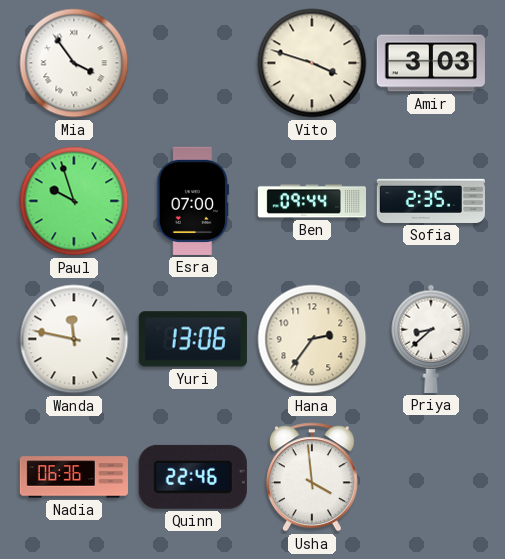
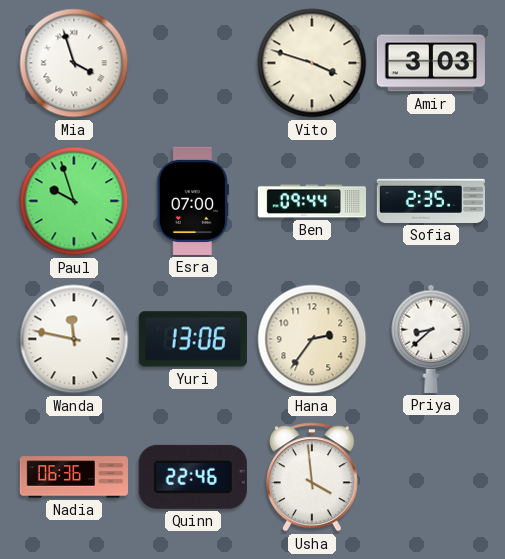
Mia: 3:54 -> 3:57
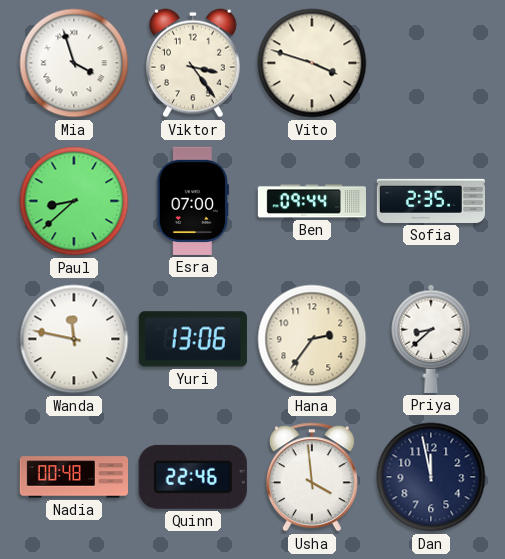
Viktor: none -> 3:24
Amir: 3:03 -> none
Paul: 9:57 -> 8:38
Nadia: 06:36 -> 00:48
Dan: none -> 11:58
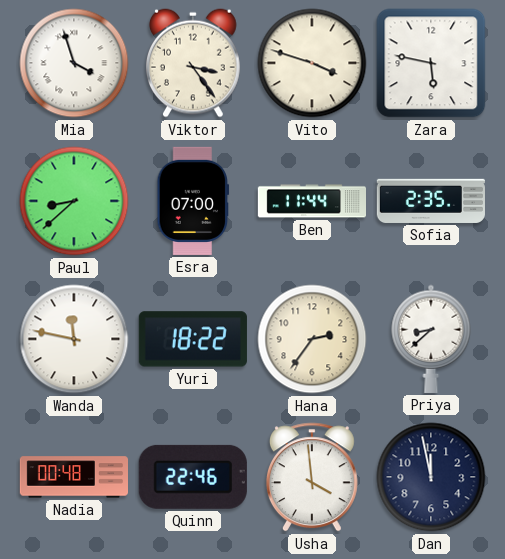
Zara: none -> 5:47
Ben: 09:44 -> 11:44
Yuri: 13:06 -> 18:22
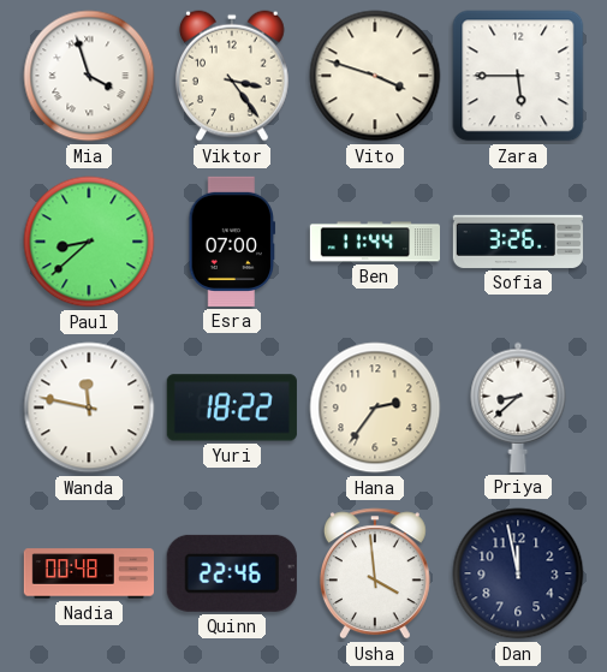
Zara: 5:47 -> 5:45
Sofia: 2:35 -> 3:26
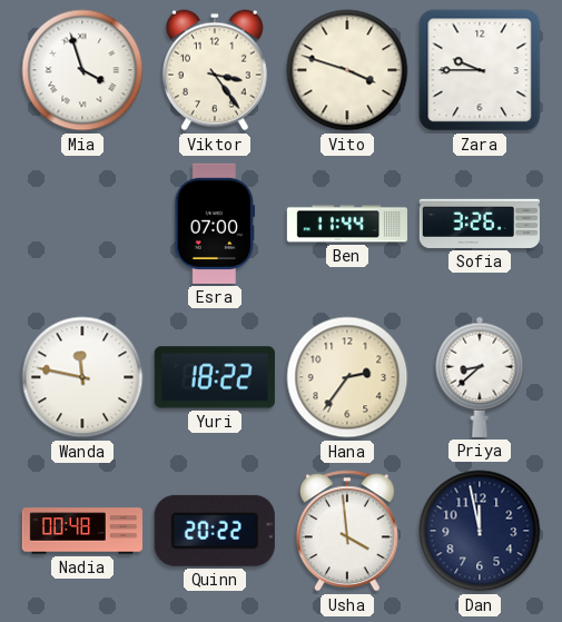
Zara: 5:45 -> 9:45
Paul: 8:38 -> none
Quinn: 22:46 -> 20:22
